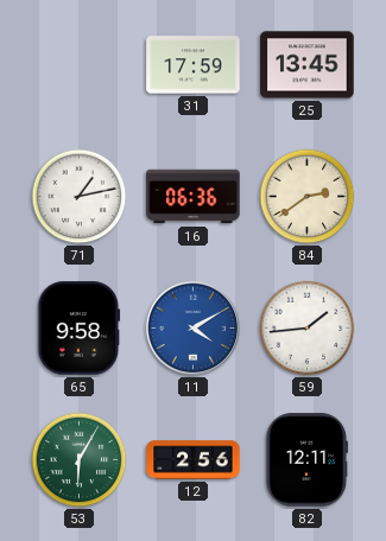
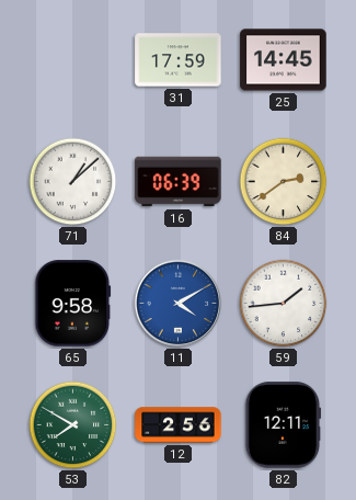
25: 13:45 -> 14:45
71: 1:13 -> 1:08
16: 06:36 -> 06:39
53: 6:05 -> 7:50
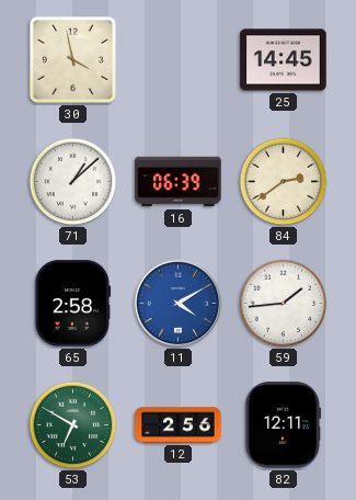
30: none -> 3:58
31: 17:59 -> none
65: 9:58 -> 2:58
53: 7:50 -> 6:50
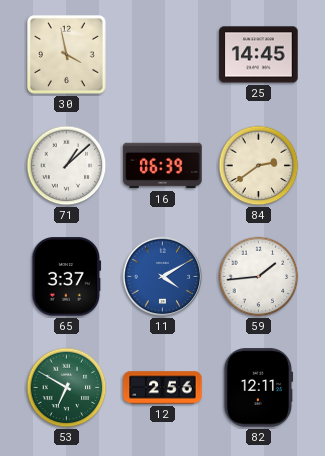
65: 2:58 -> 3:37
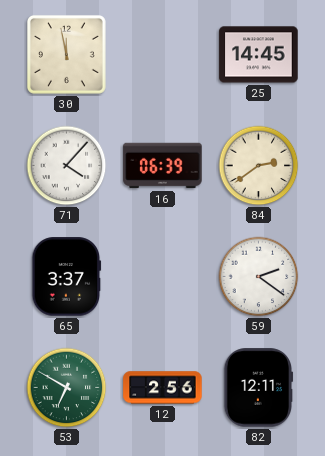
30: 3:58 -> 11:58
71: 1:08 -> 4:07
11: 4:10 -> none
59: 1:44 -> 2:21
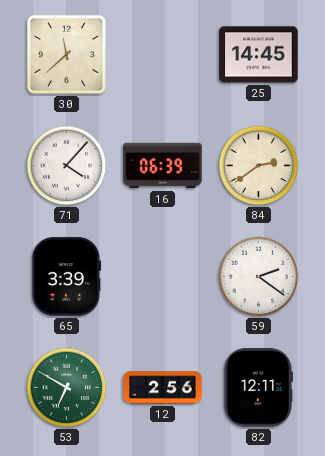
30: 11:58 -> 11:38
65: 3:37 -> 3:39
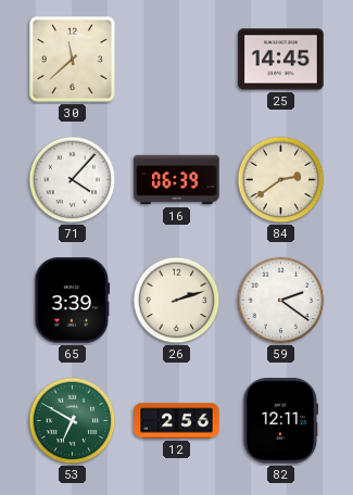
26: none -> 2:12
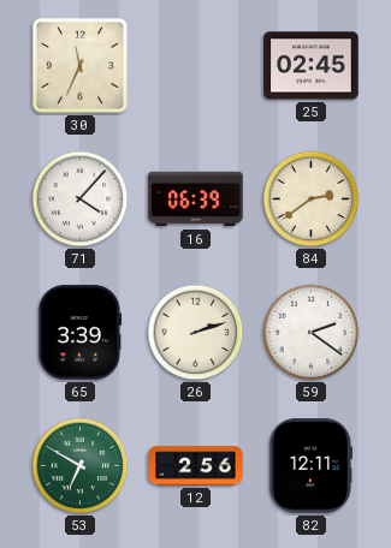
30: 11:38 -> 11:34
25: 14:45 -> 02:45
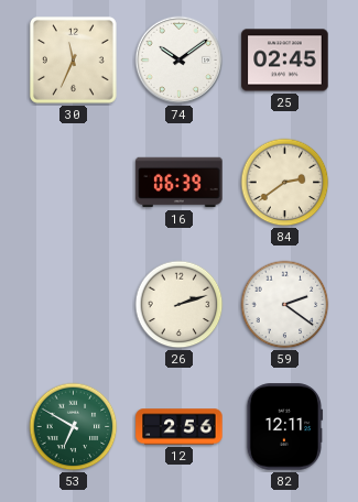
74: none -> 10:09
71: 4:07 -> none
65: 3:39 -> none
